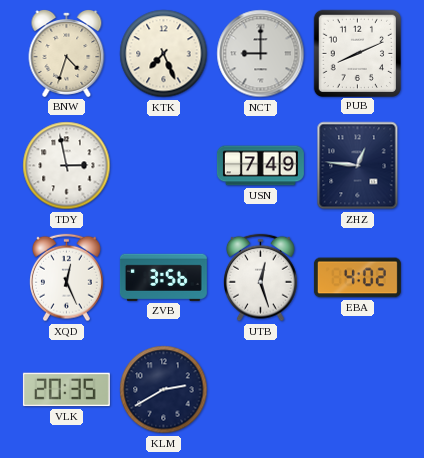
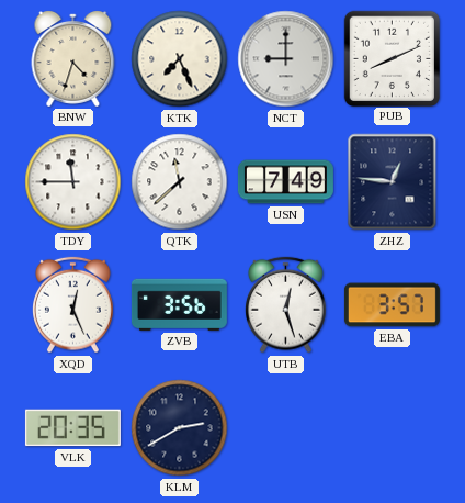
TDY: 2:58 -> 11:45
QTK: none -> 11:38
EBA: 4:02 -> 3:57
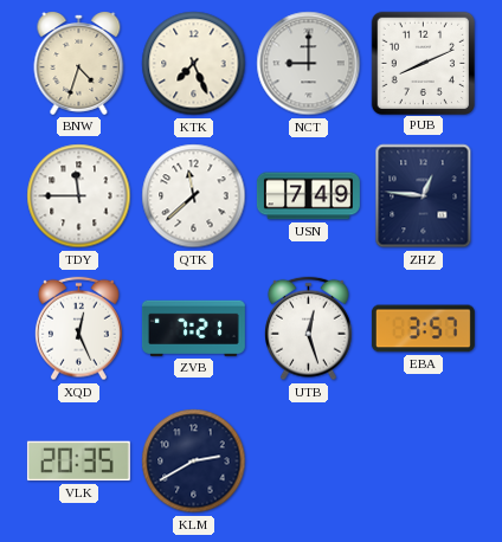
ZVB: 3:56 -> 7:21
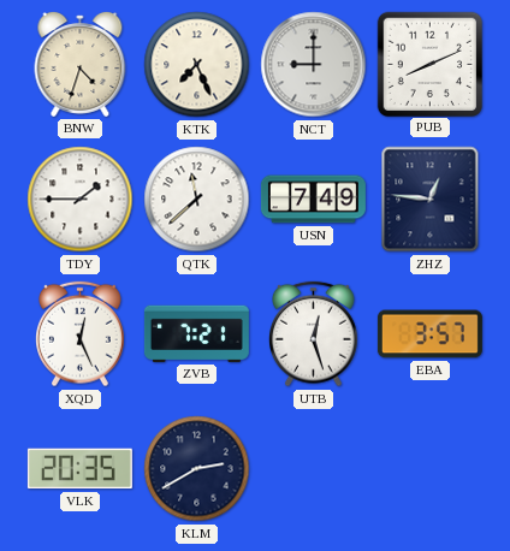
TDY: 11:45 -> 1:45
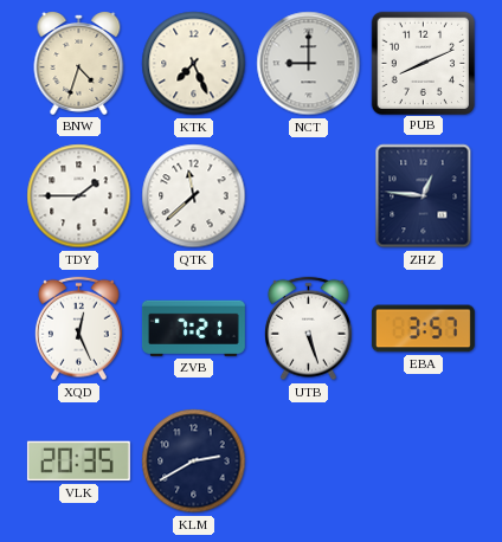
USN: 7:49 -> none
UTB: 12:27 -> 5:27
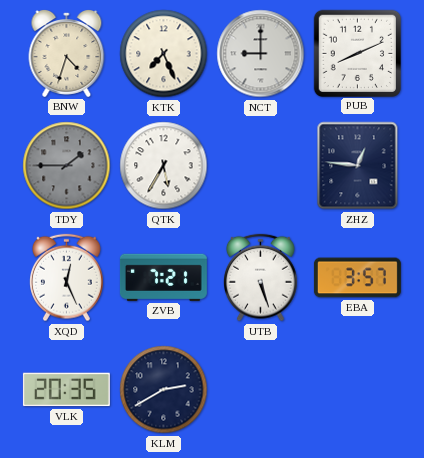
TDY dial: white -> grey
QTK: 11:38 -> 5:35
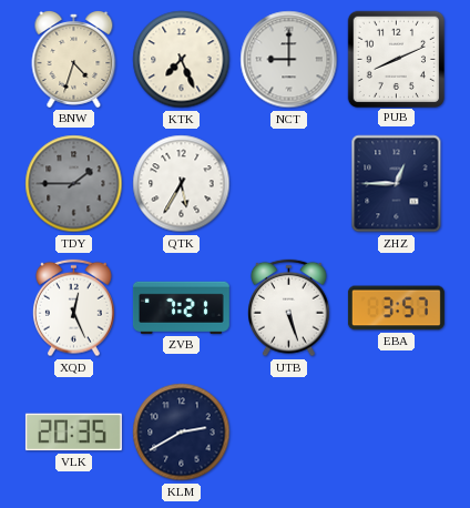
ZHZ: 12:46 -> 12:45
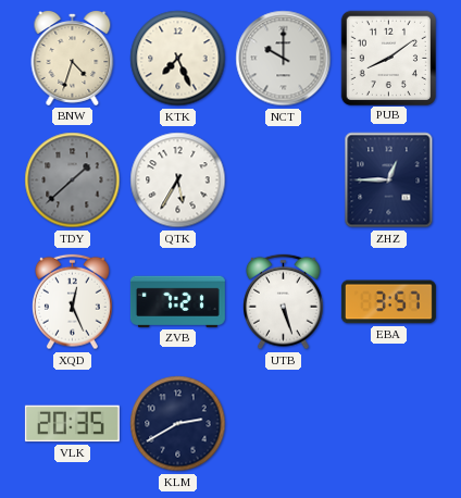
NCT: 9:00 -> 10:00
PUB: 8:11 -> 8:09
TDY: 1:45 -> 1:38
